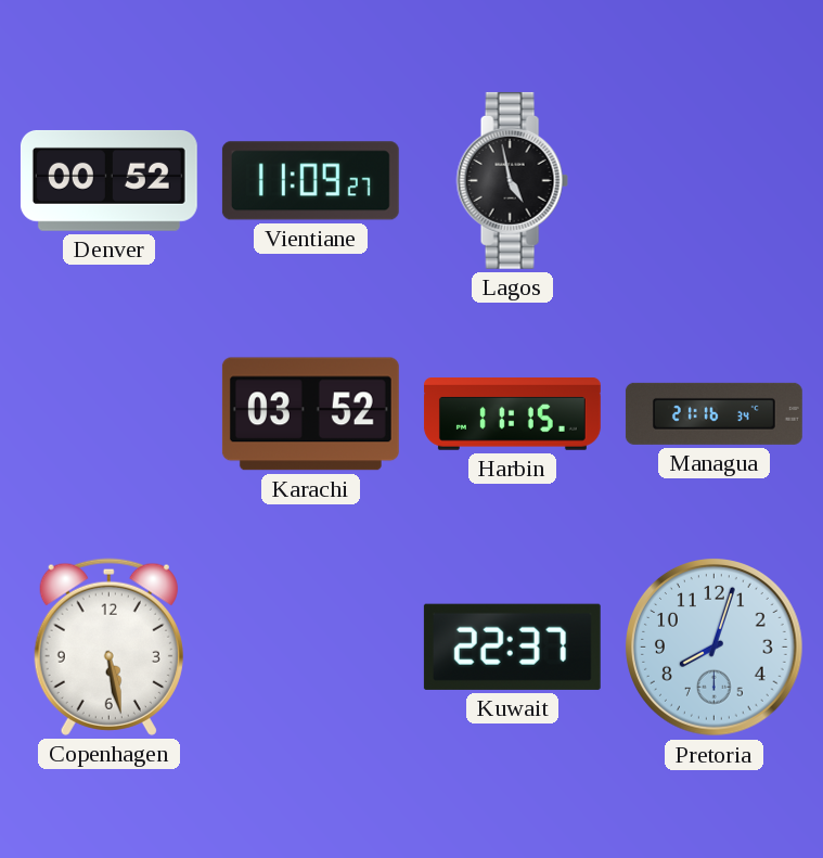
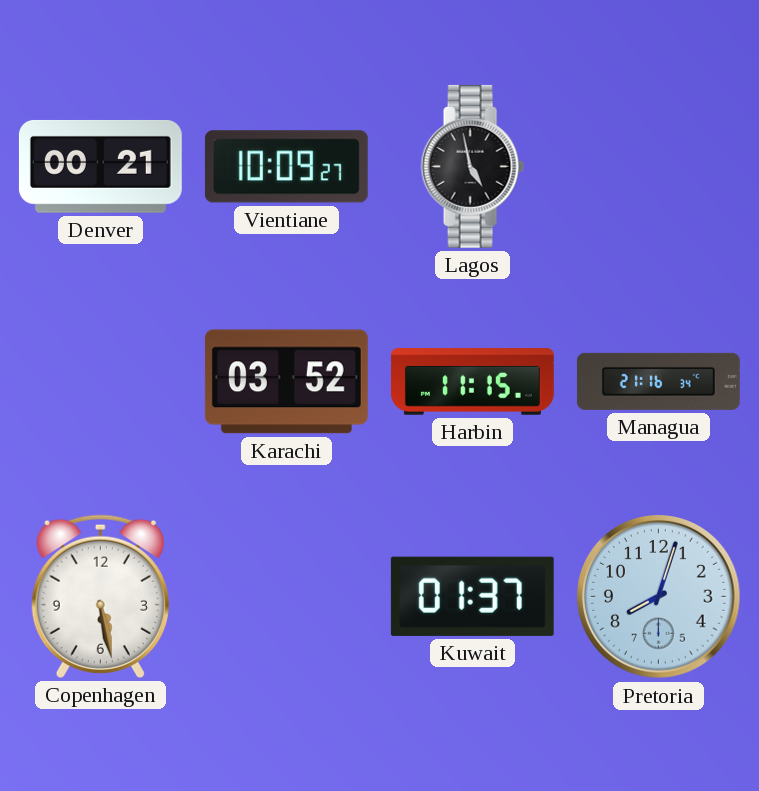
Denver: 00:52 -> 00:21
Vientiane: 11:09 -> 10:09
Kuwait: 22:37 -> 01:37
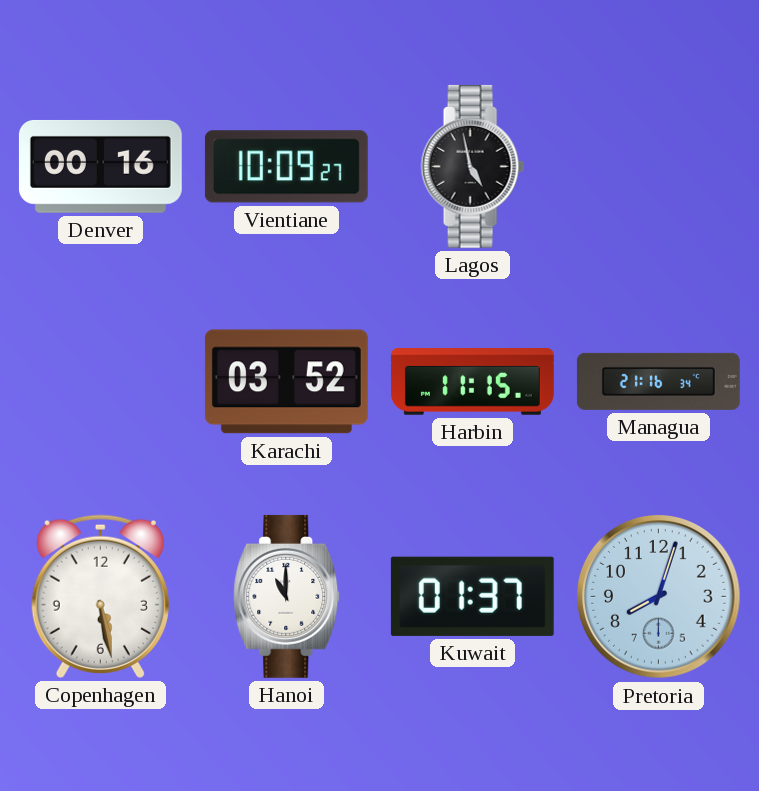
Denver: 00:21 -> 00:16
Hanoi: none -> 11:00
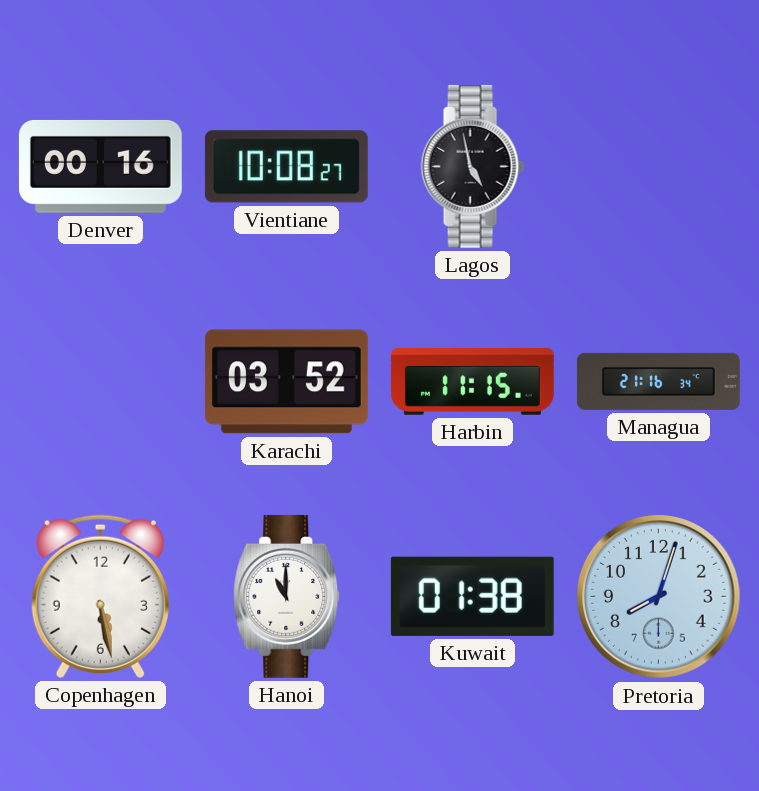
Vientiane: 10:09 -> 10:08
Kuwait: 01:37 -> 01:38
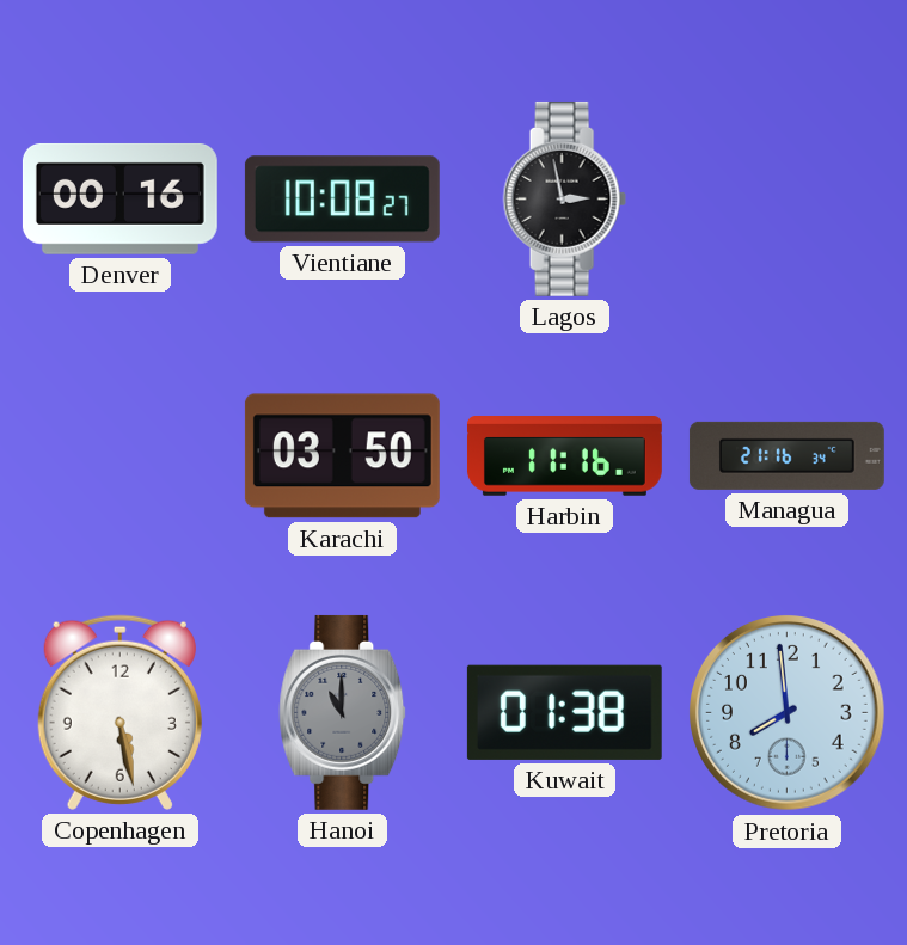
Lagos: 4:58 -> 2:58
Karachi: 03:52 -> 03:50
Harbin: 11:15 -> 11:16
Hanoi dial: white -> grey
Pretoria: 8:03 -> 7:59
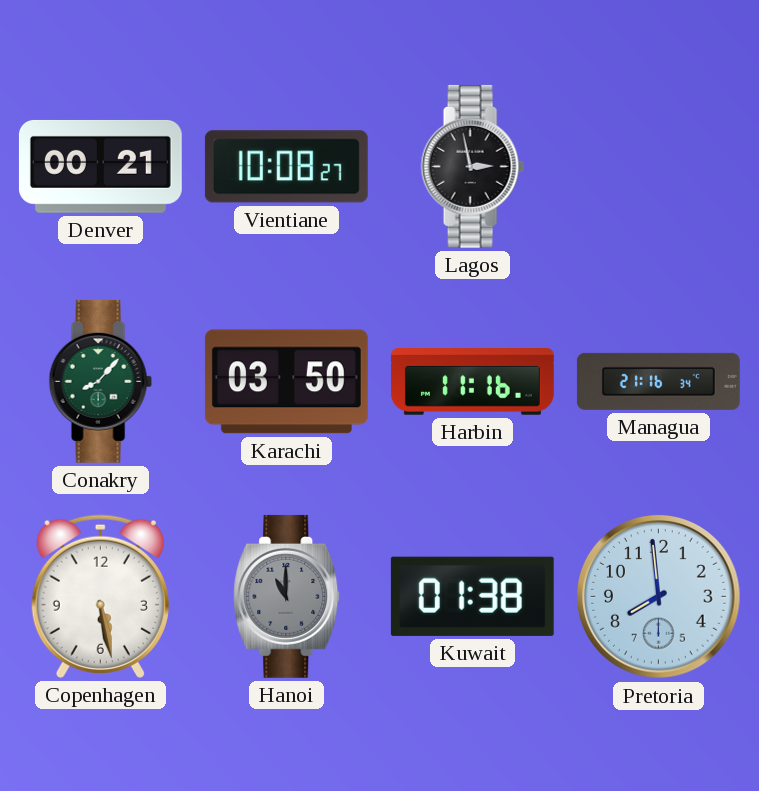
Denver: 00:16 -> 00:21
Conakry: none -> 8:07
